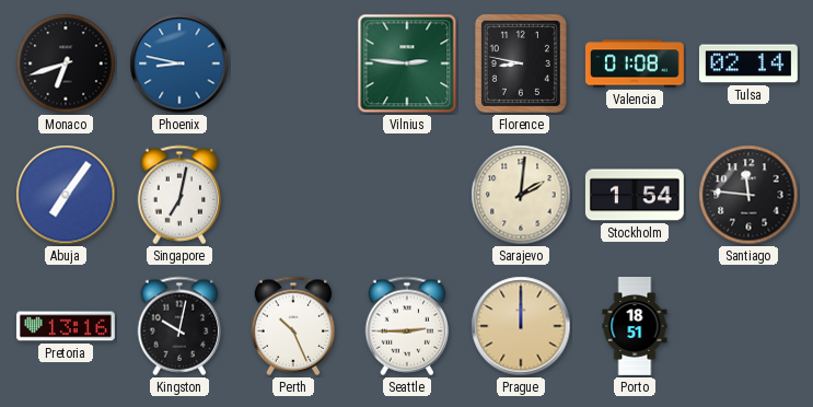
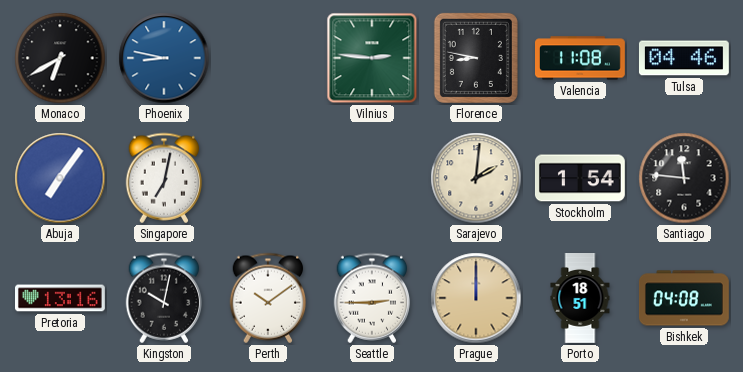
Monaco: 6:42 -> 6:40
Valencia: 01:08 -> 11:08
Tulsa: 02:14 -> 04:46
Perth: 10:26 -> 10:09
Bishkek: none -> 04:08
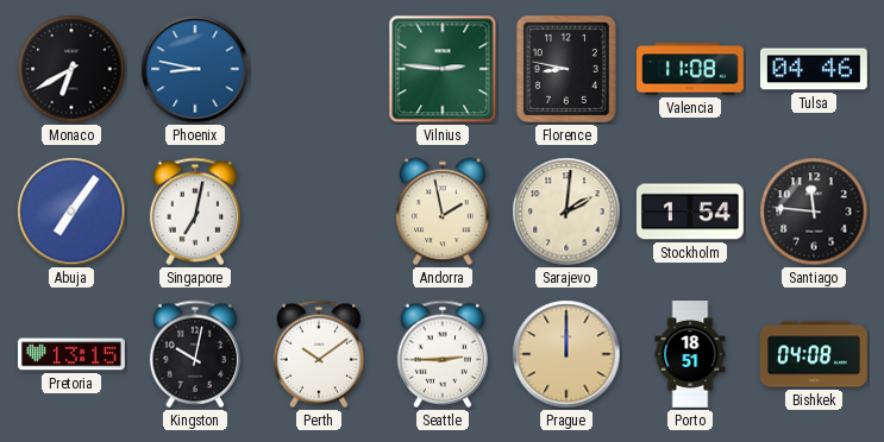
Andorra: none -> 1:58
Pretoria: 13:16 -> 13:15
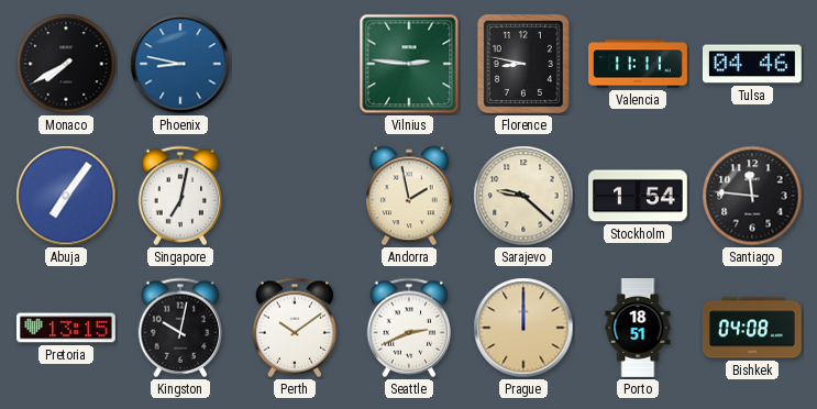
Monaco: 6:40 -> 7:40
Valencia: 11:08 -> 11:11
Sarajevo: 2:01 -> 9:22
Seattle: 2:45 -> 2:41
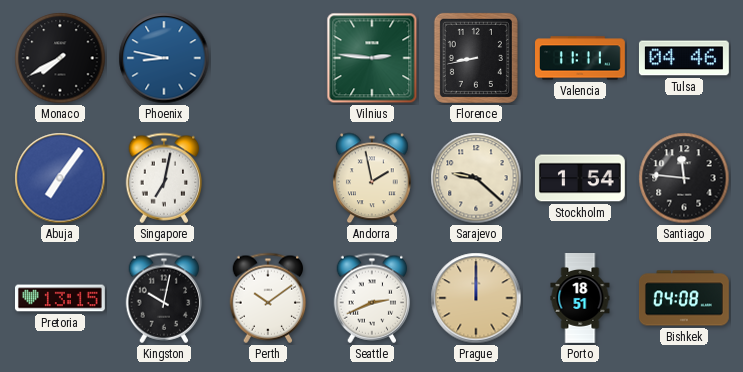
Florence: 8:47 -> 8:43
